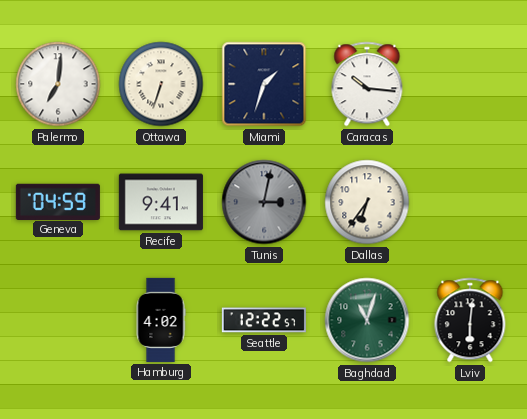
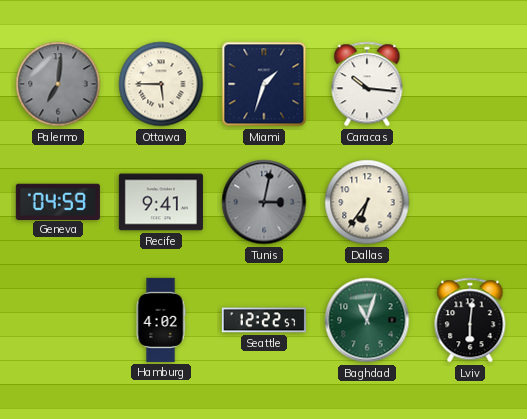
Palermo dial: white -> grey
Ottawa: 6:33 -> 5:45
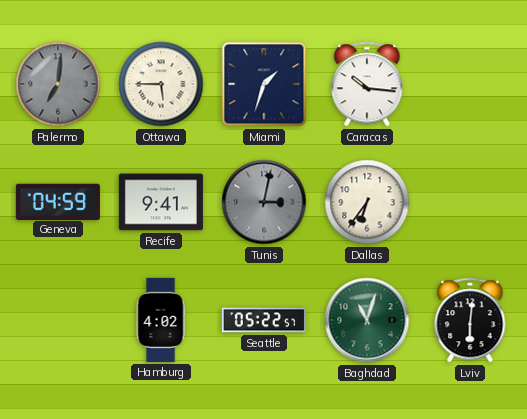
Seattle: 12:22 -> 05:22
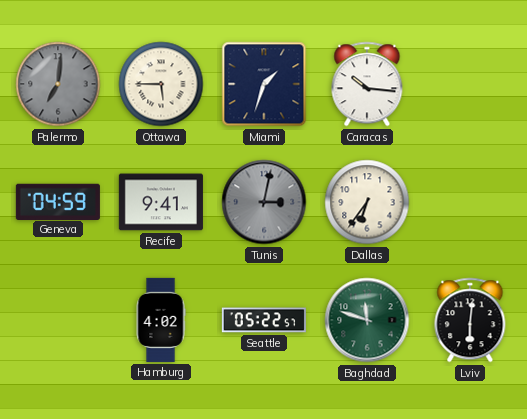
Baghdad: 11:03 -> 11:48
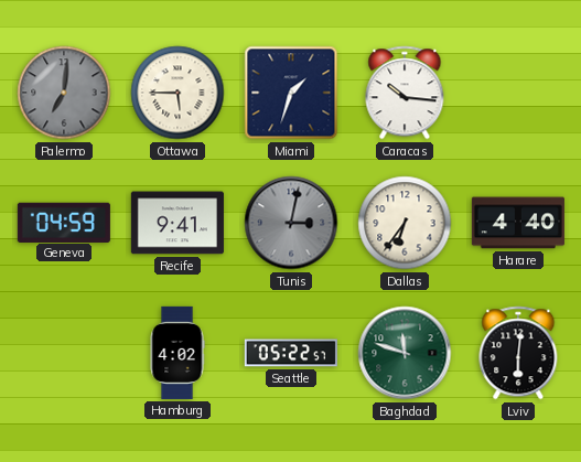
Harare: none -> 4:40
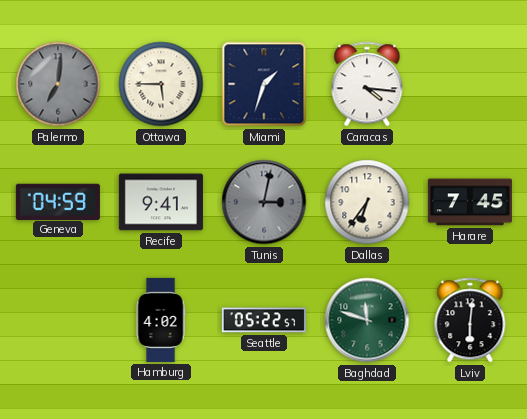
Caracas: 10:16 -> 4:16
Harare: 4:40 -> 7:45
